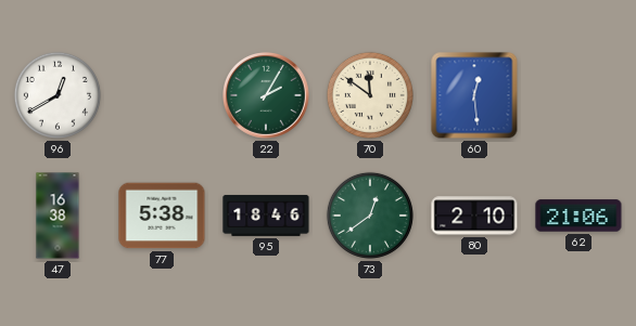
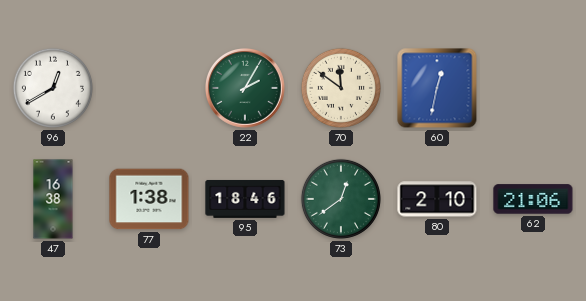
60: 12:29 -> 12:32
77: 5:38 -> 1:38
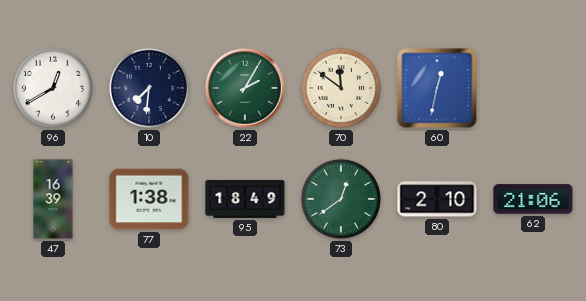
10: none -> 7:31
47: 16:38 -> 16:39
95: 18:46 -> 18:49
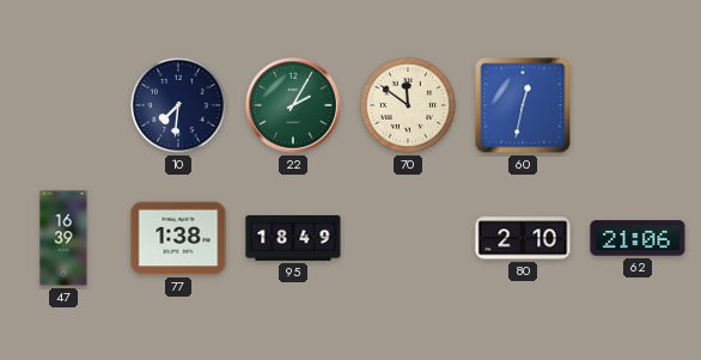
96: 12:40 -> none
73: 12:39 -> none
